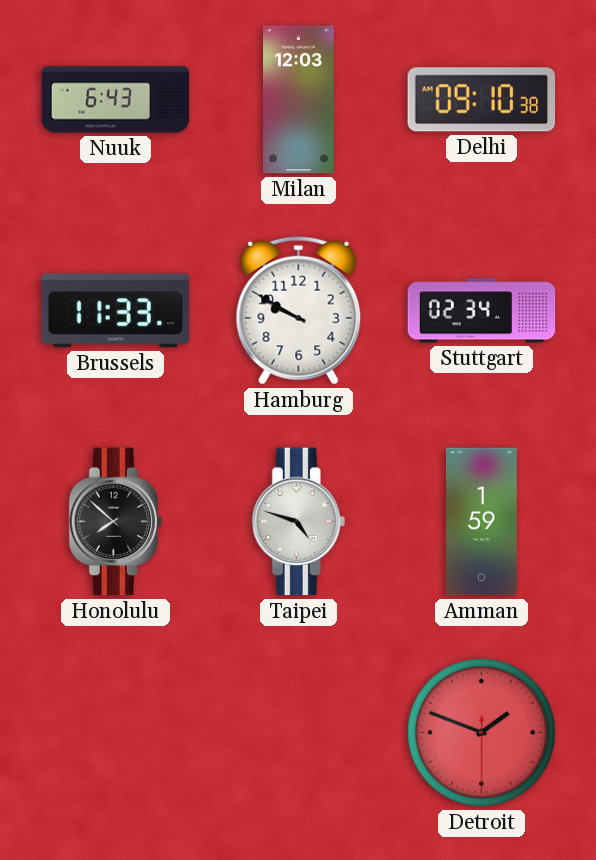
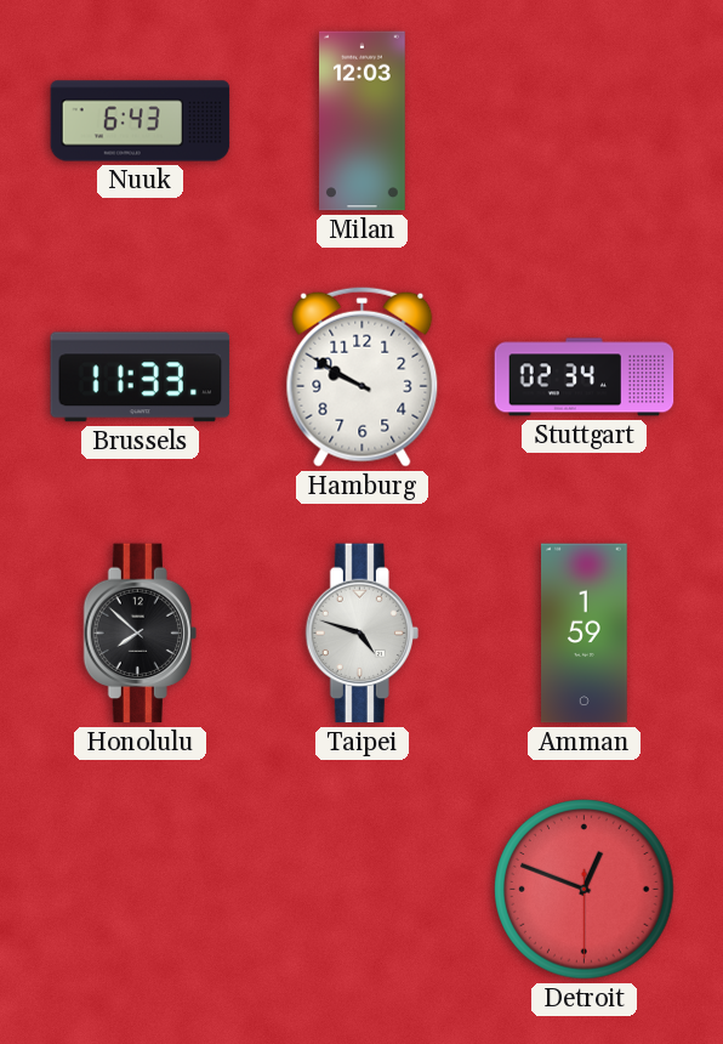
Delhi: 09:10 -> none
Detroit: 1:48 -> 12:48
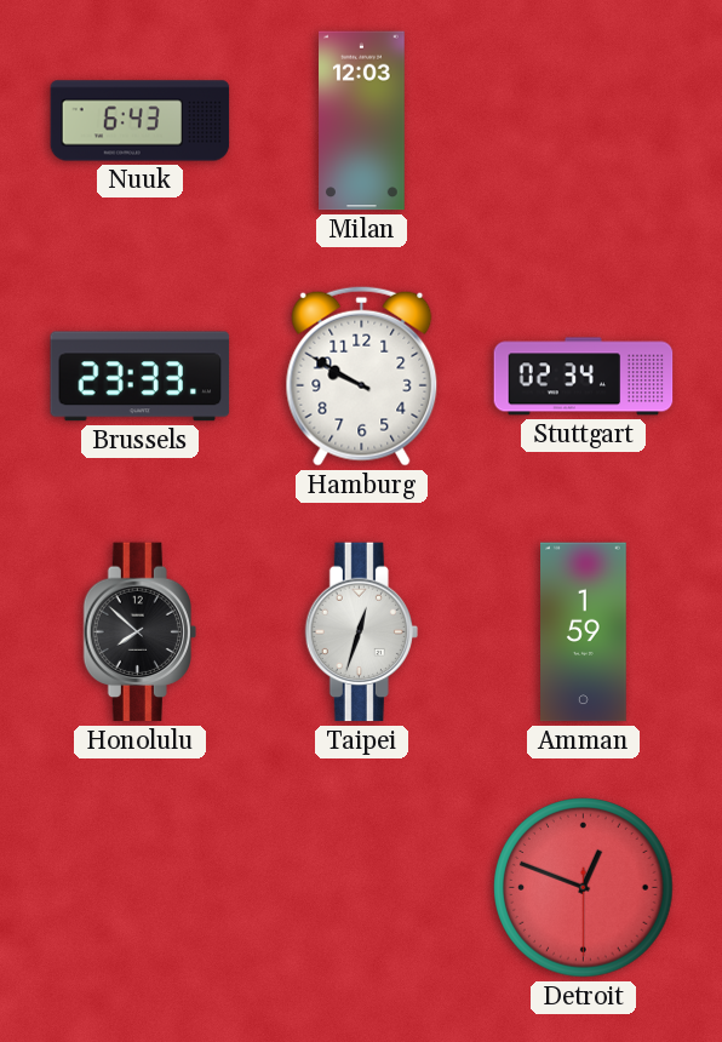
Brussels: 11:33 -> 23:33
Taipei: 4:48 -> 12:33
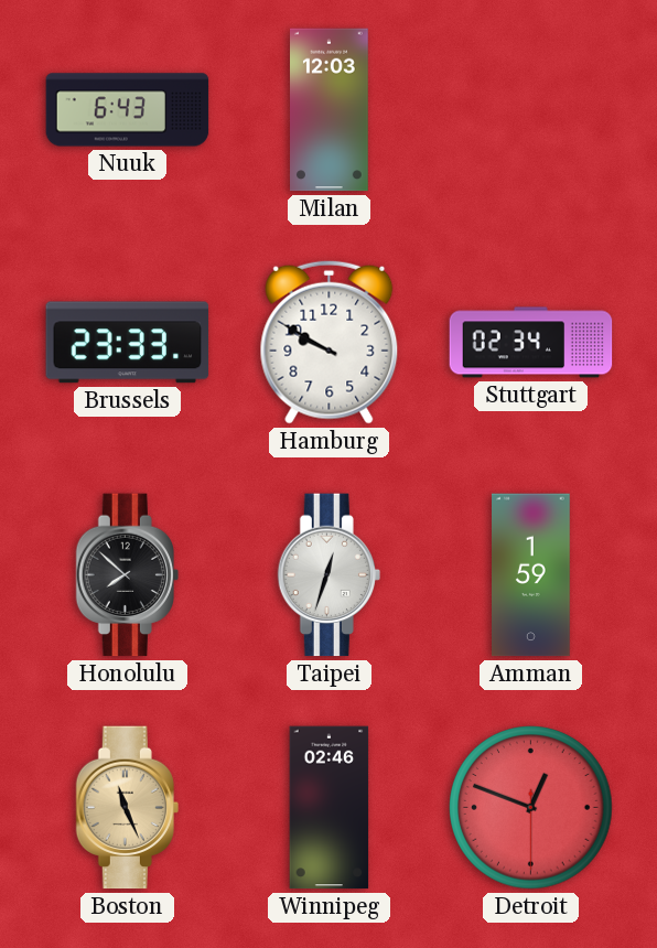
Boston: none -> 11:26
Winnipeg: none -> 02:46
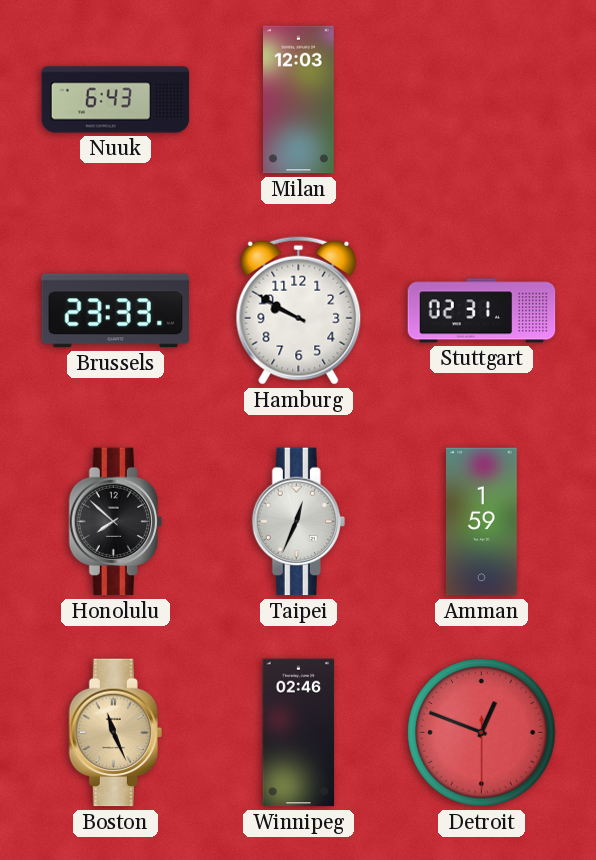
Stuttgart: 02:34 -> 02:31
Taipei: 12:33 -> 12:34
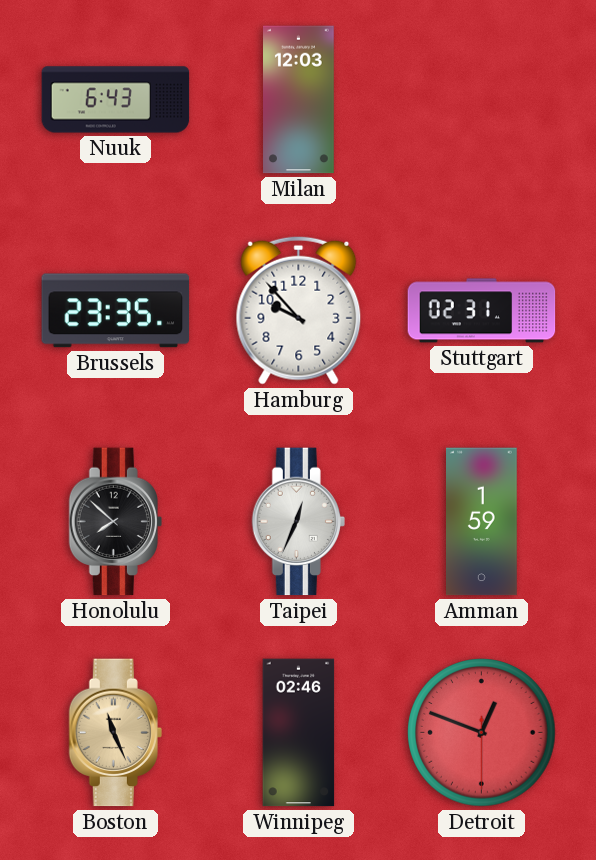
Brussels: 23:33 -> 23:35
Hamburg: 9:50 -> 9:53
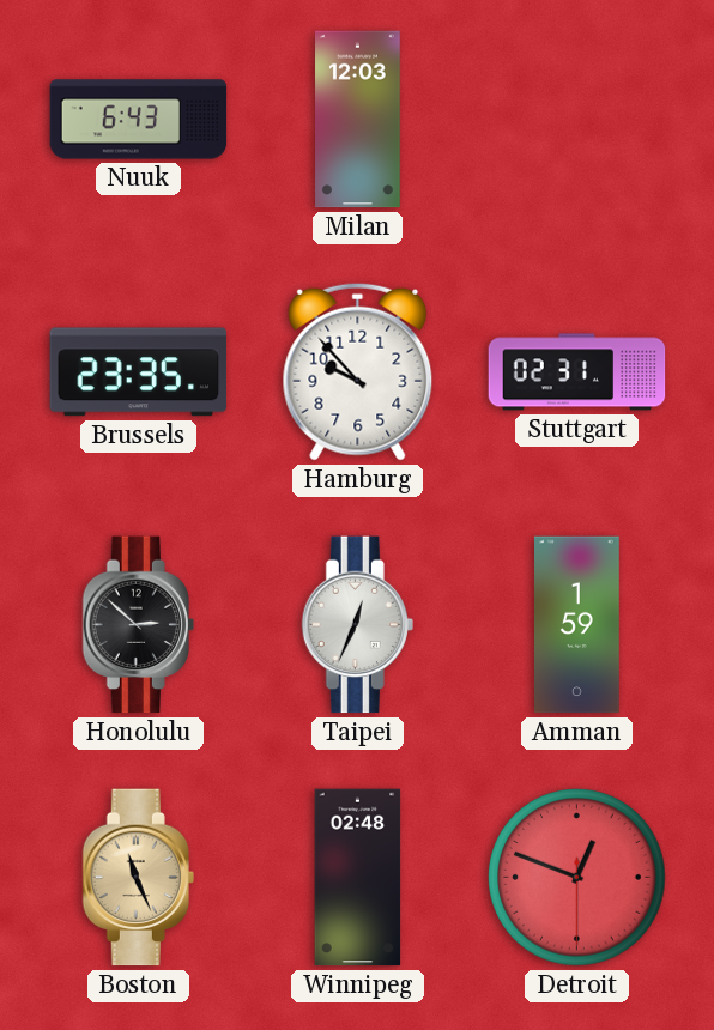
Honolulu: 7:52 -> 2:52
Winnipeg: 02:46 -> 02:48
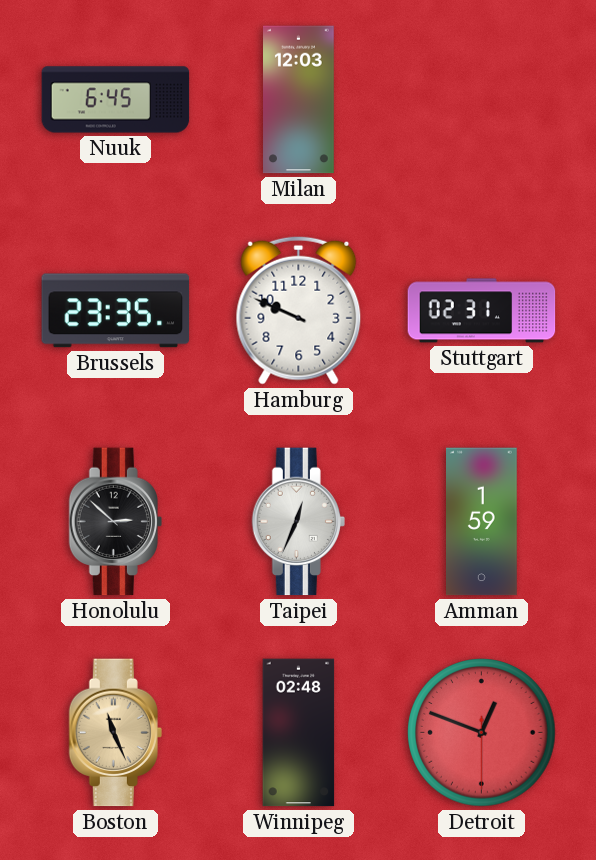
Nuuk: 6:43 -> 6:45
Hamburg: 9:53 -> 9:49
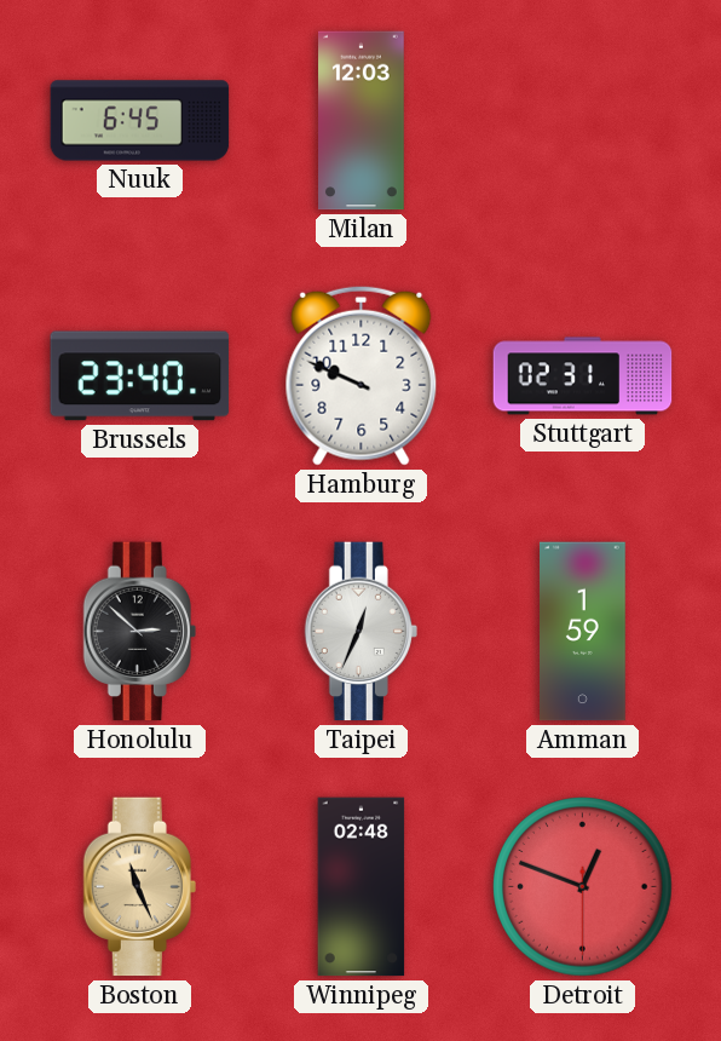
Brussels: 23:35 -> 23:40
